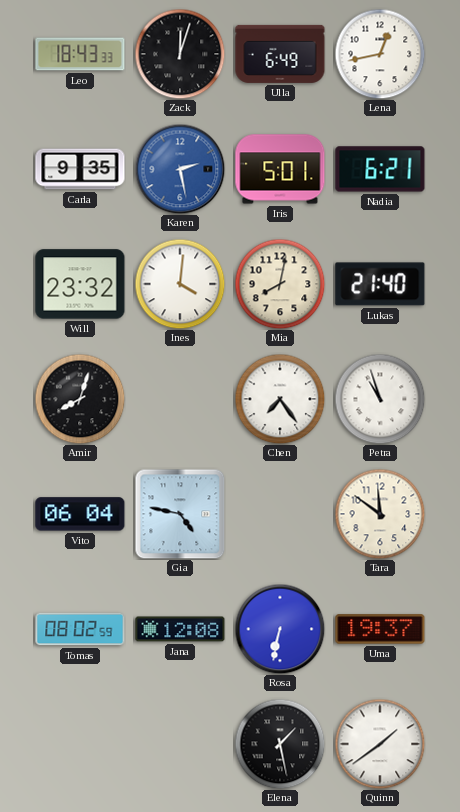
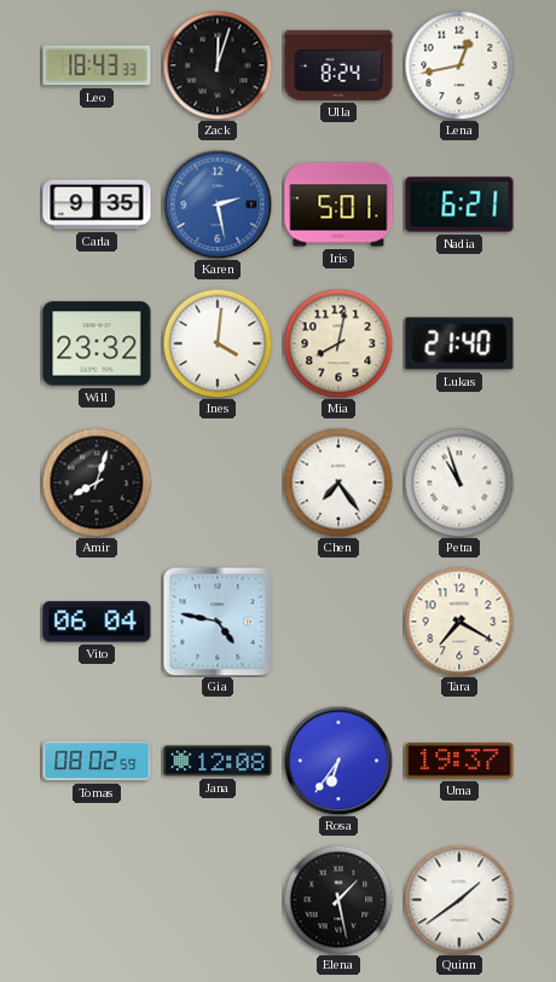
Ulla: 6:49 -> 8:24
Tara: 11:51 -> 7:20
Rosa: 6:32 -> 6:36
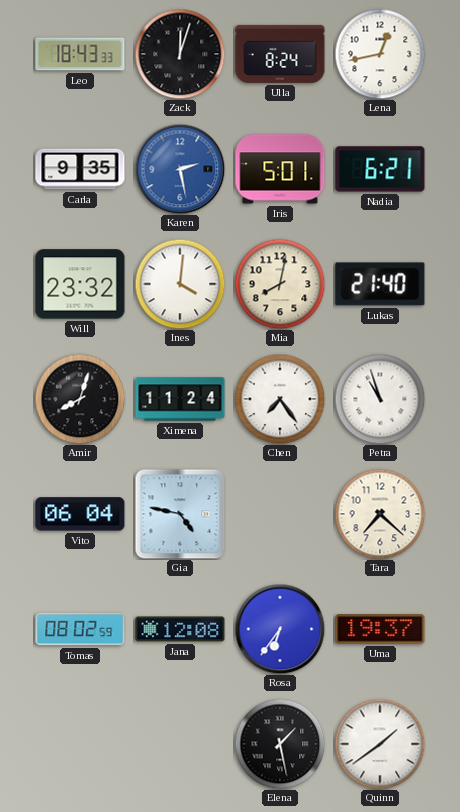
Ximena: none -> 11:24
Tara: 7:20 -> 7:22
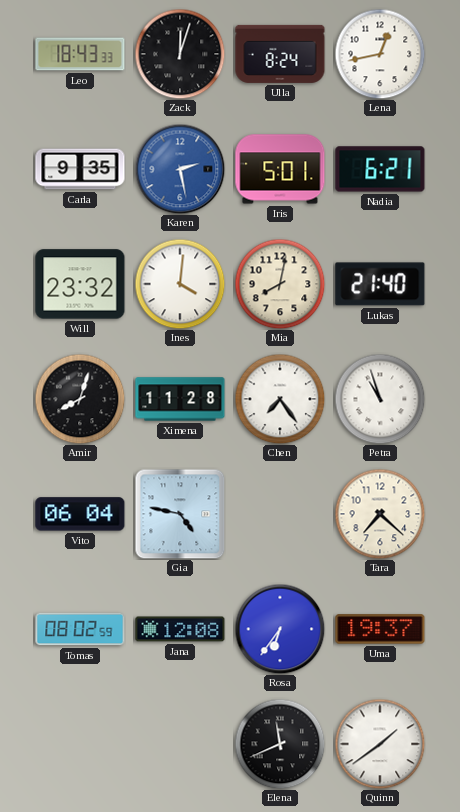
Ximena: 11:24 -> 11:28
Elena: 1:28 -> 11:41
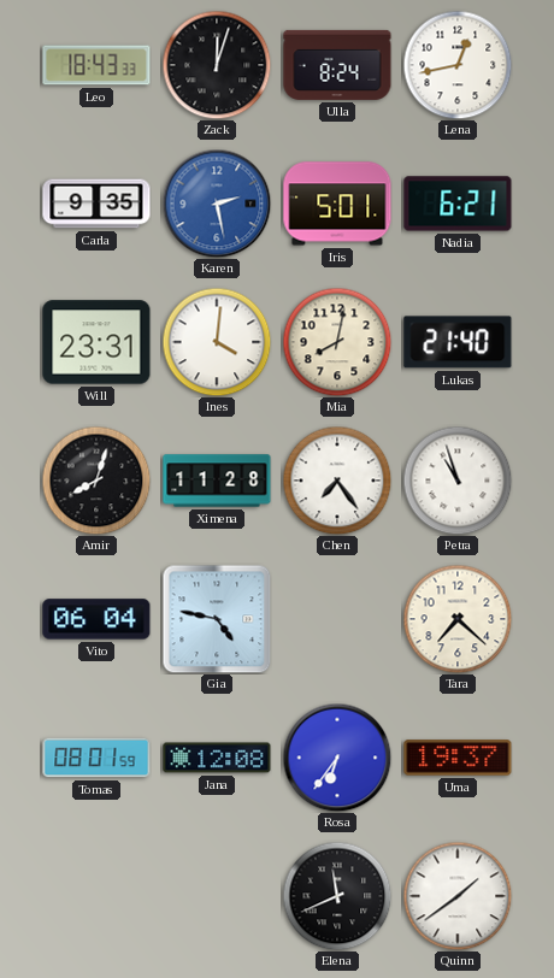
Will: 23:32 -> 23:31
Tomas: 08:02 -> 08:01
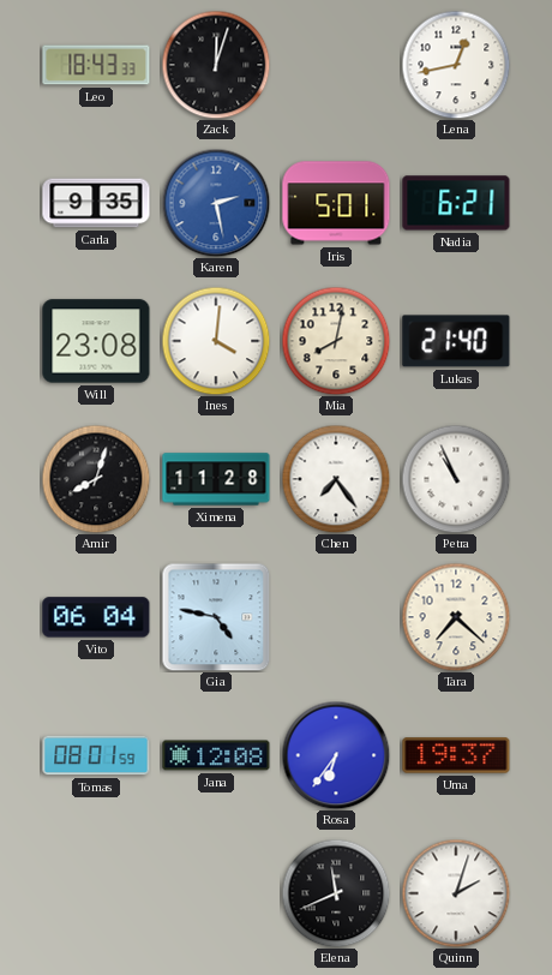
Ulla: 8:24 -> none
Will: 23:31 -> 23:08
Petra: 10:57 -> 10:56
Quinn: 1:39 -> 2:03
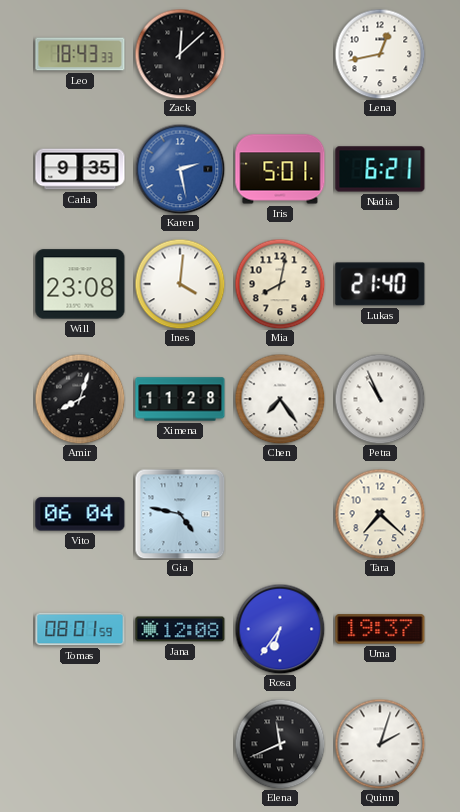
Zack: 12:03 -> 12:08
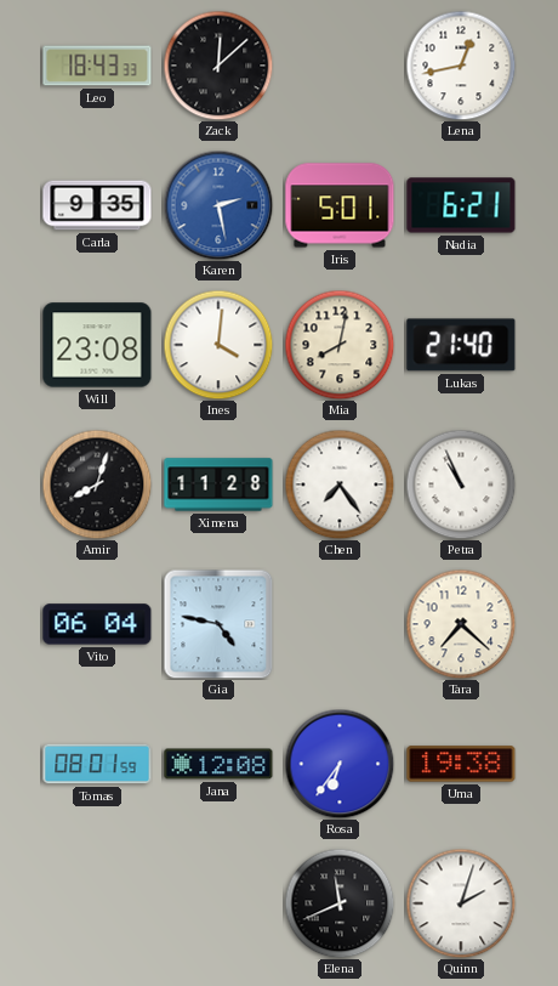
Uma: 19:37 -> 19:38
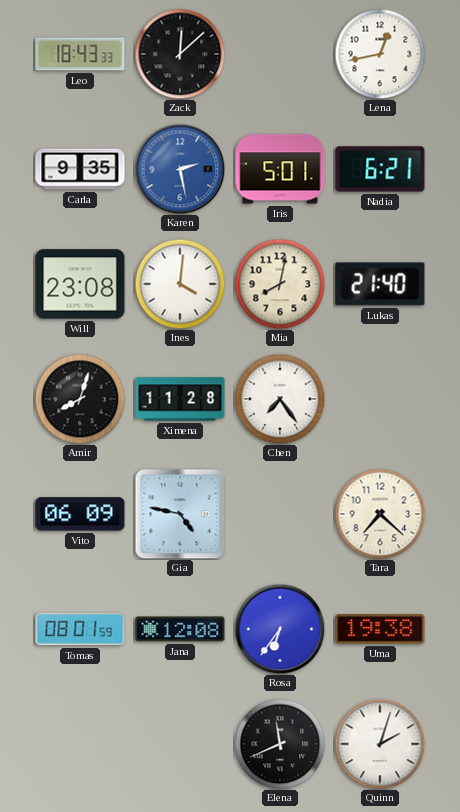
Petra: 10:56 -> none
Vito: 06:04 -> 06:09
